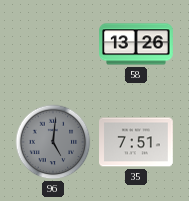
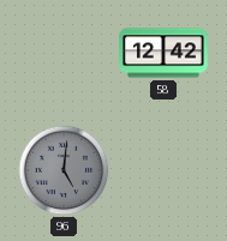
58: 13:26 -> 12:42
35: 7:51 -> none
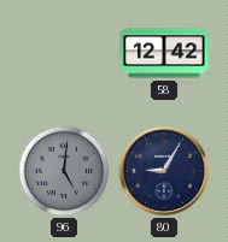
80: none -> 9:05
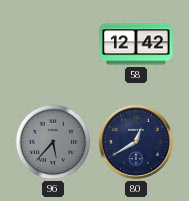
96: 5:01 -> 5:37
80: 9:05 -> 12:40
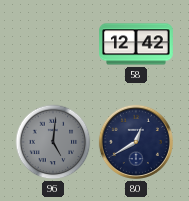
96: 5:37 -> 5:01
